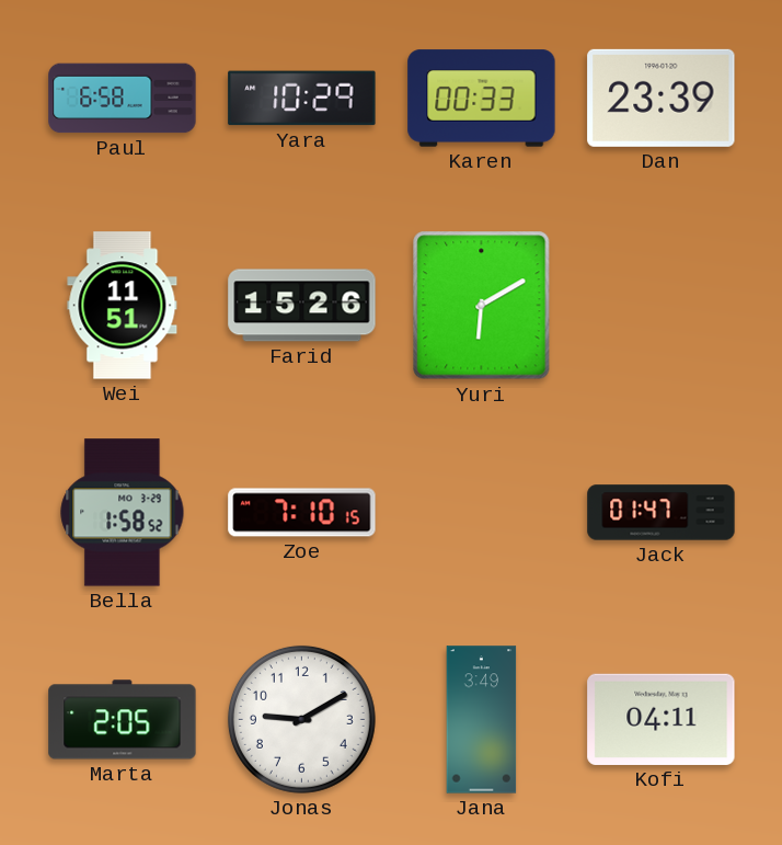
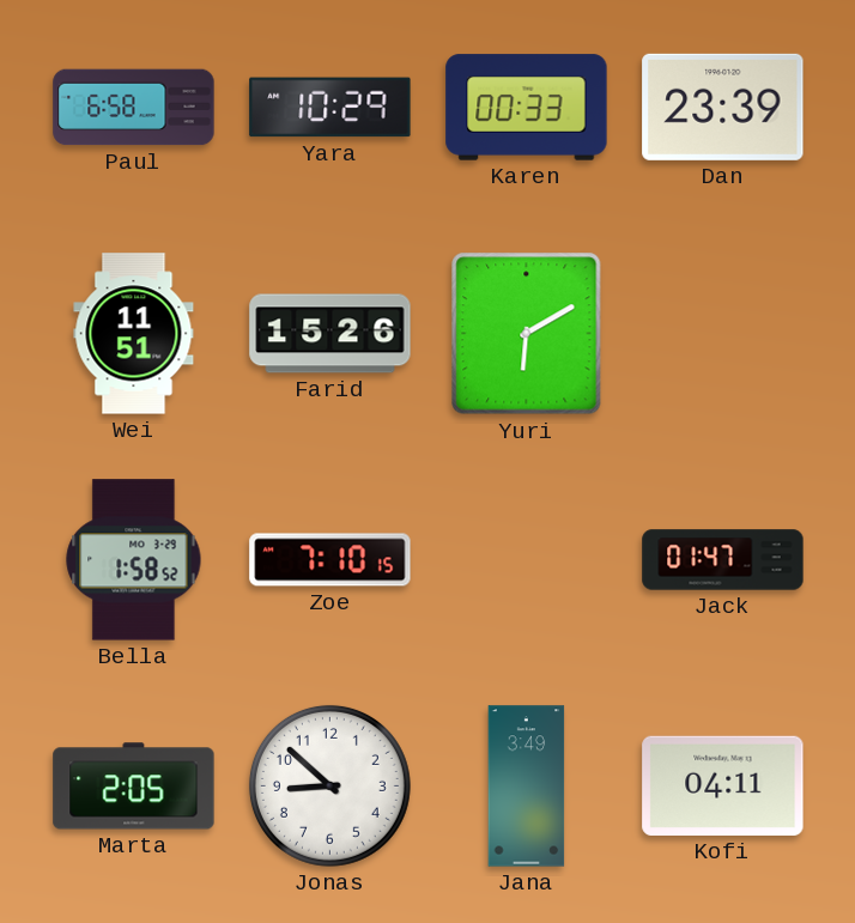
Jonas: 9:10 -> 8:52
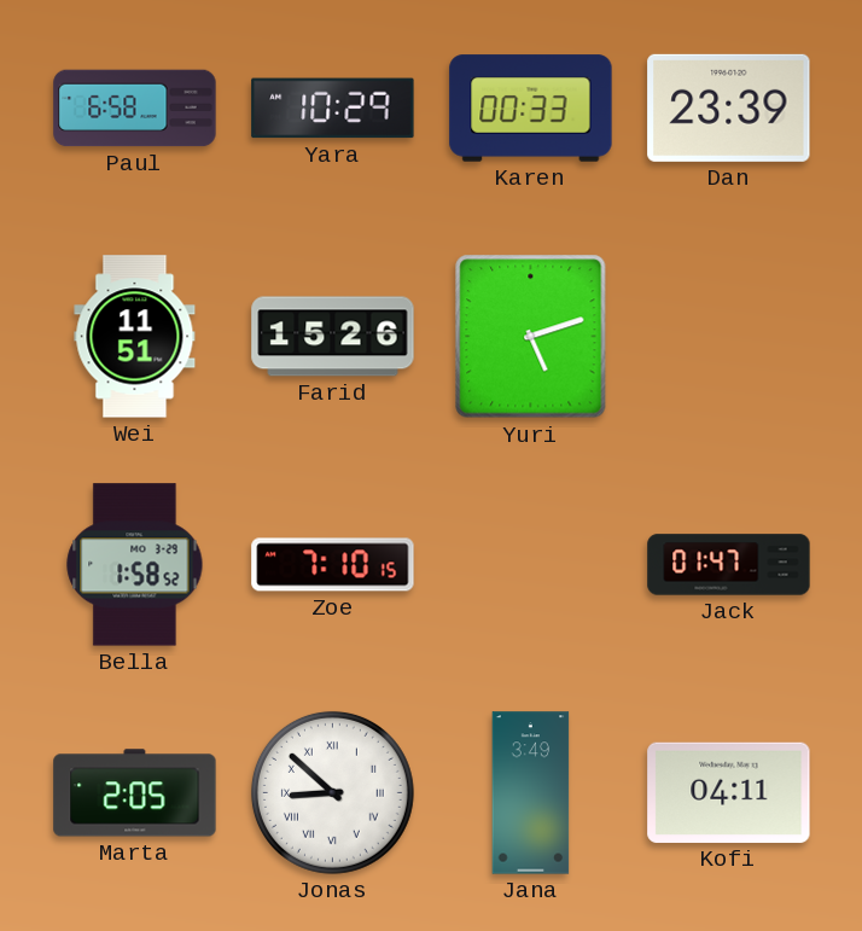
Yuri: 6:10 -> 5:12
Jonas numerals: Arabic -> Roman
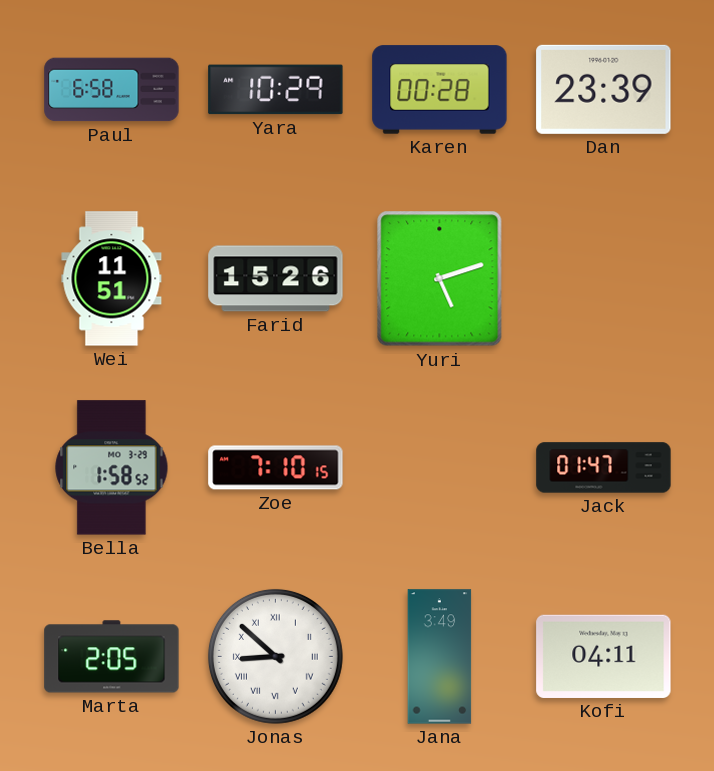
Karen: 00:33 -> 00:28
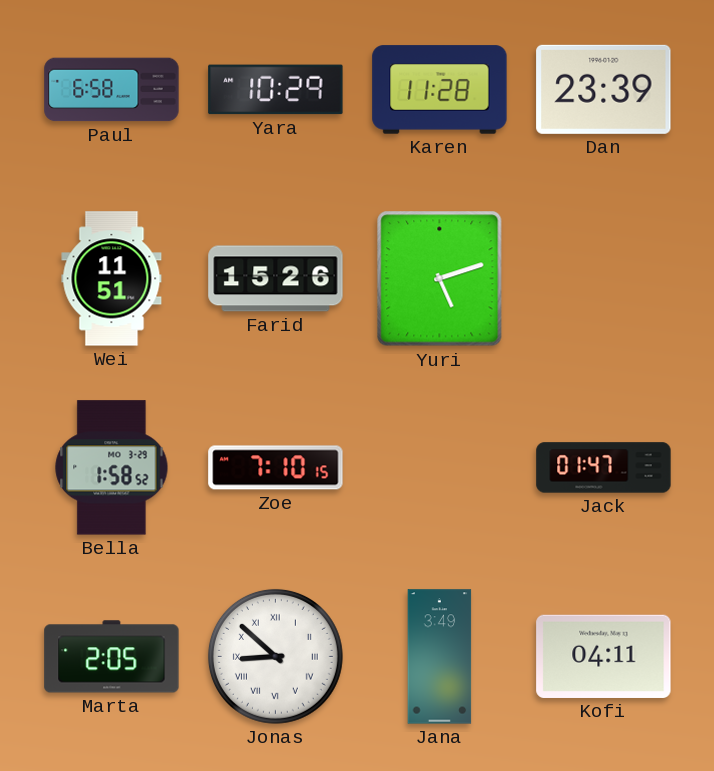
Karen: 00:28 -> 11:28
